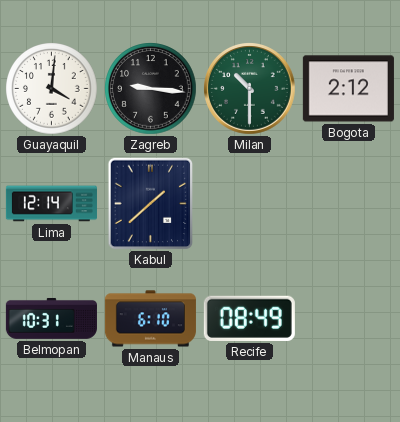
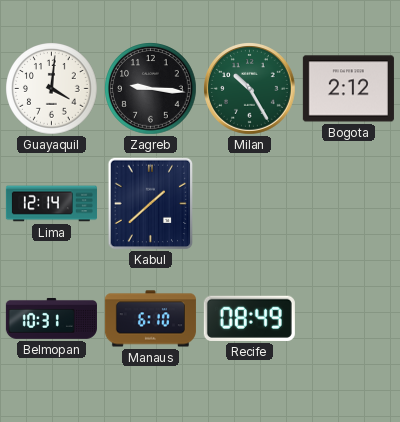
Milan: 10:30 -> 10:25
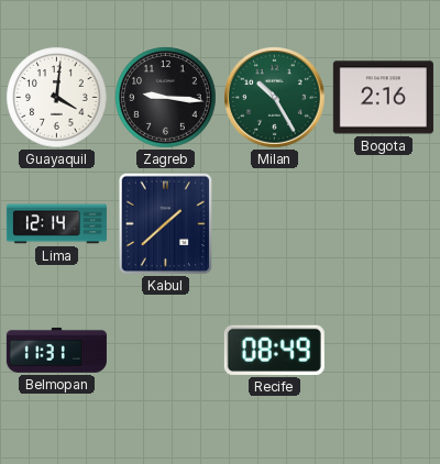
Bogota: 2:12 -> 2:16
Belmopan: 10:31 -> 11:31
Manaus: 6:10 -> none
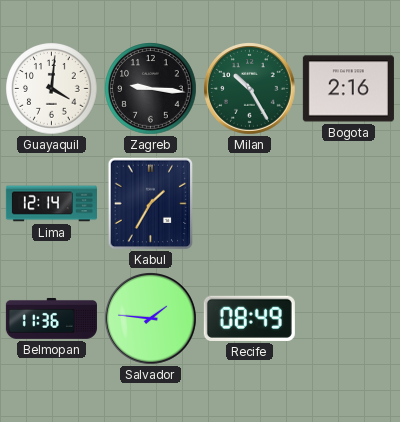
Kabul: 1:38 -> 1:35
Belmopan: 11:31 -> 11:36
Salvador: none -> 1:46
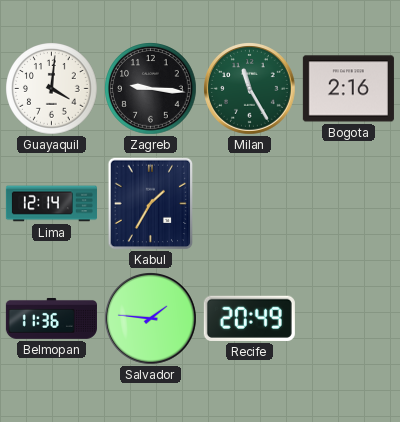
Milan: 10:25 -> 11:25
Recife: 08:49 -> 20:49
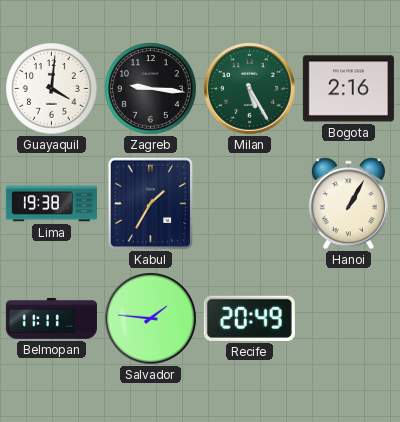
Milan: 11:25 -> 5:25
Lima: 12:14 -> 19:38
Hanoi: none -> 1:05
Belmopan: 11:36 -> 11:11
